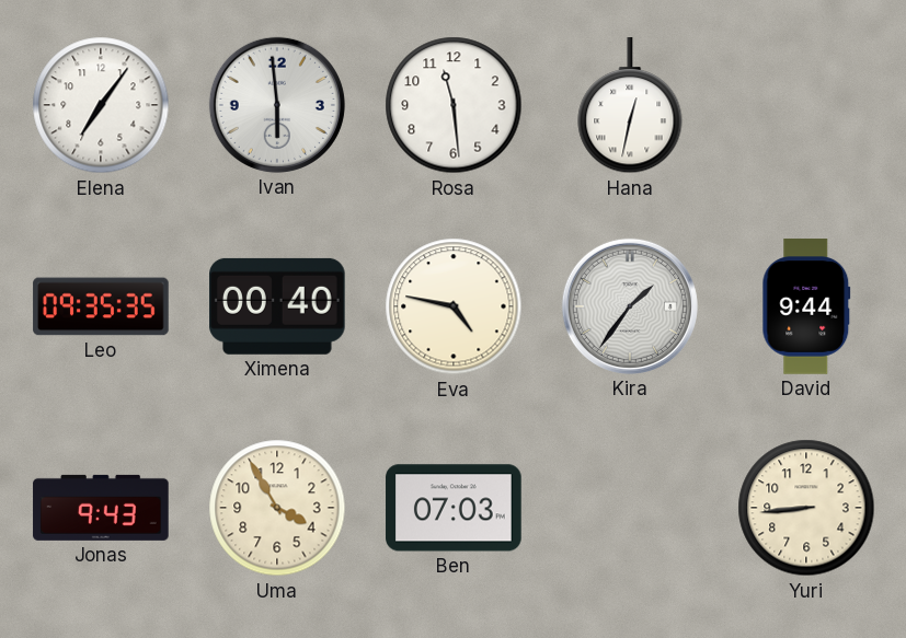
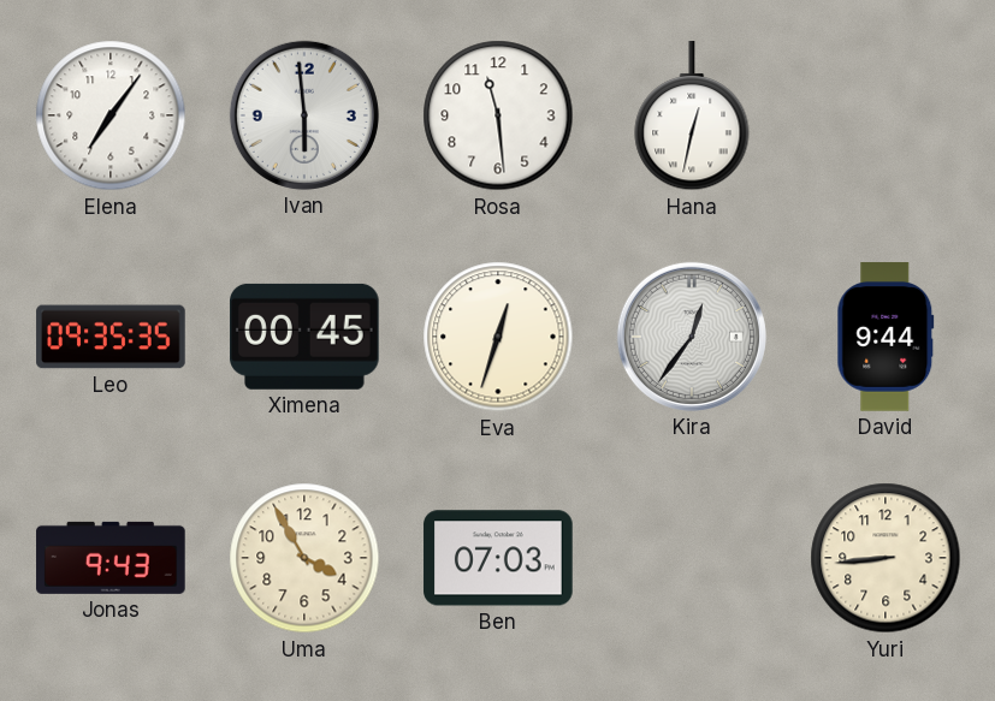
Ximena: 00:40 -> 00:45
Eva: 4:47 -> 12:33
Kira: 1:36 -> 12:36
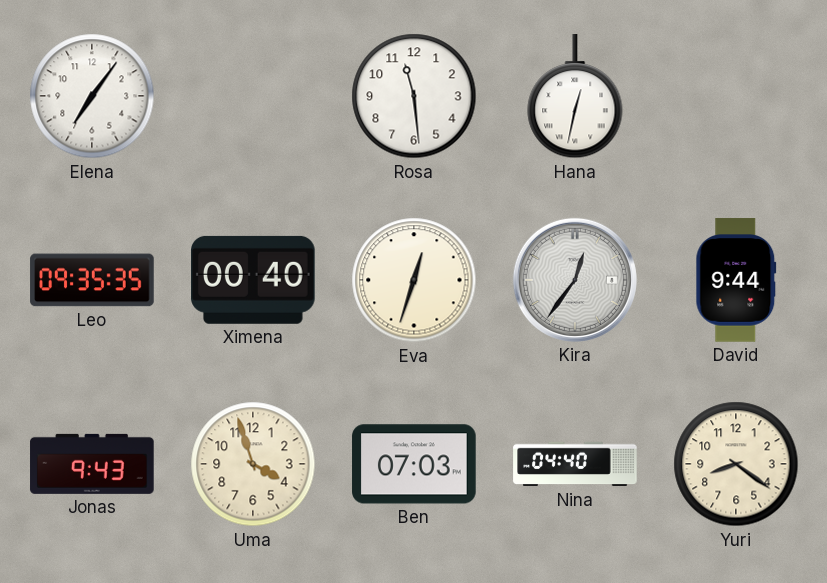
Ivan: 5:59 -> none
Ximena: 00:45 -> 00:40
Uma: 3:55 -> 3:57
Nina: none -> 04:40
Yuri: 8:44 -> 8:21
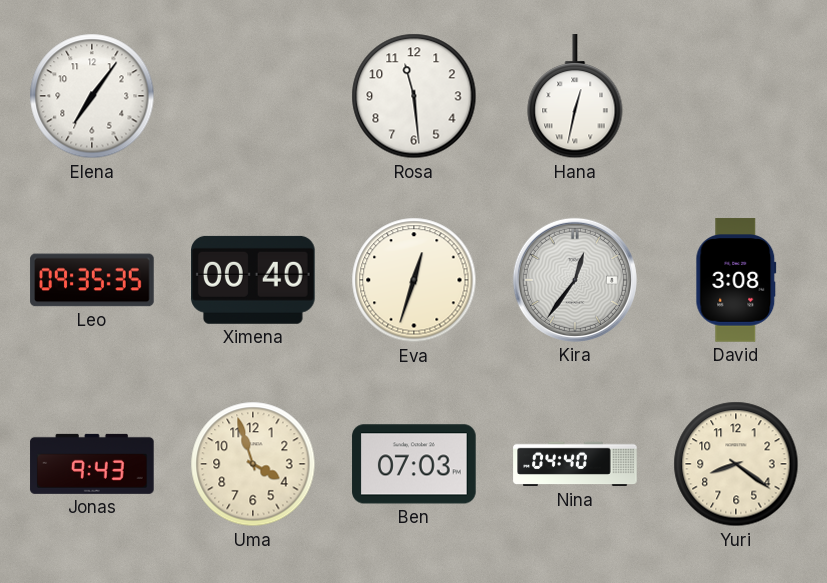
David: 9:44 -> 3:08
